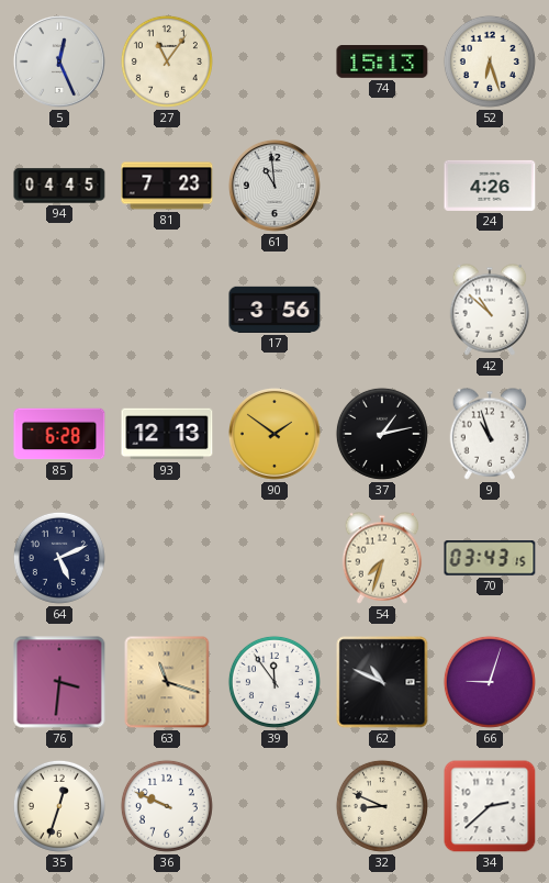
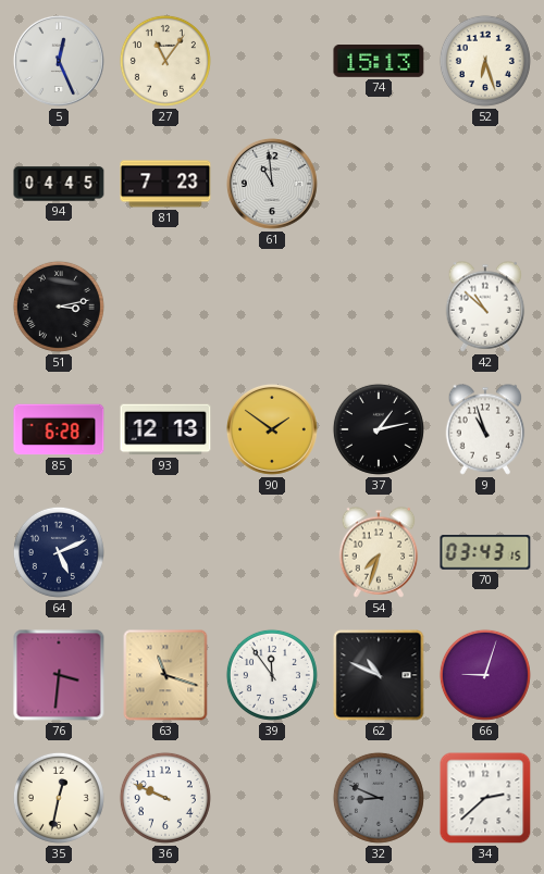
24: 4:26 -> none
51: none -> 3:13
17: 3:56 -> none
35: 12:33 -> 12:32
32 dial: cream -> grey
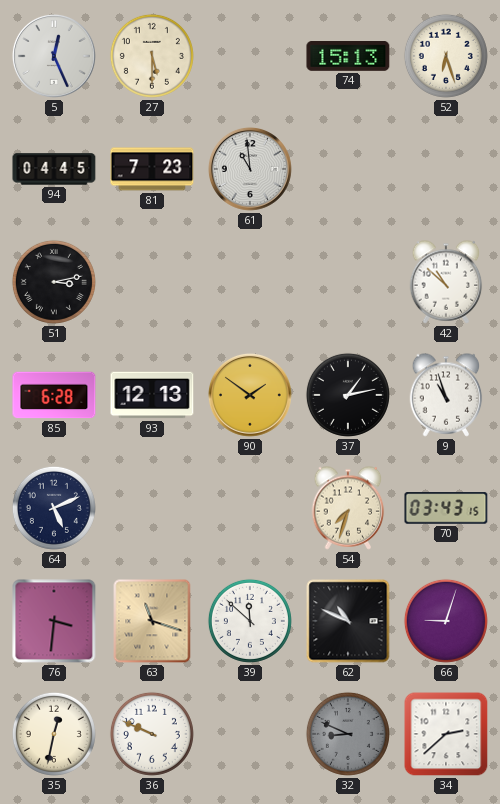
27: 11:06 -> 5:30
39: 11:54 -> 11:52
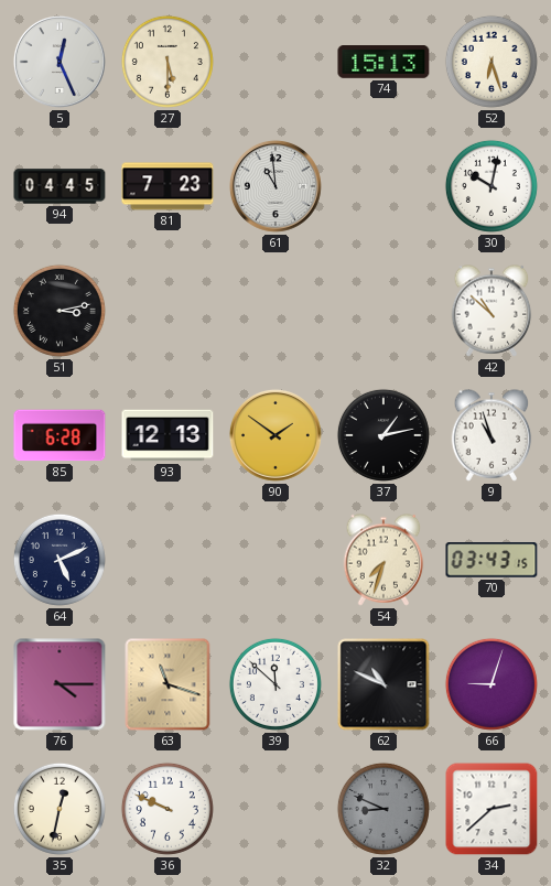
30: none -> 10:02
76: 3:31 -> 4:15
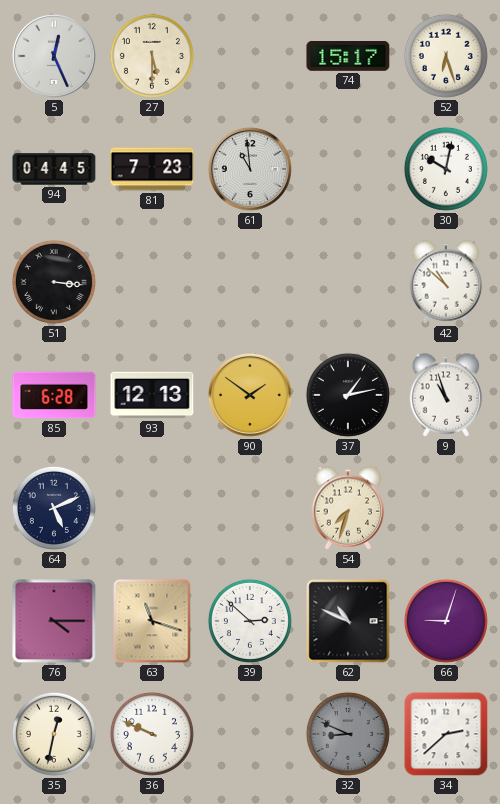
74: 15:13 -> 15:17
51: 3:13 -> 3:16
70: 03:43 -> none
39: 11:52 -> 2:52
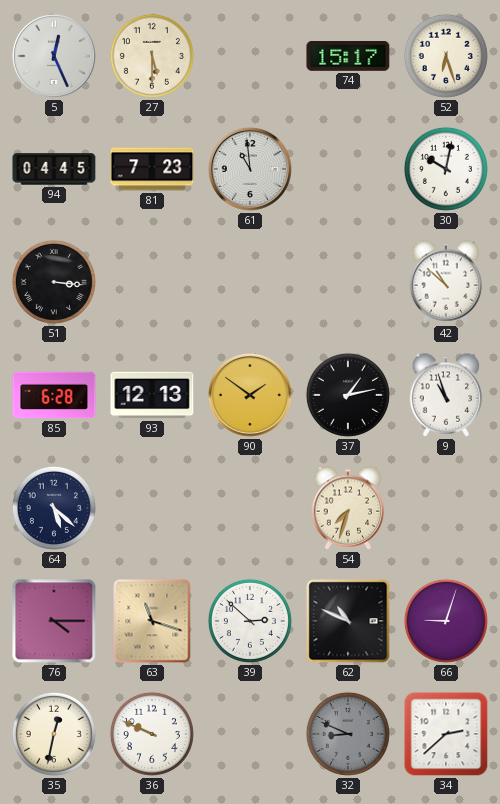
64: 5:11 -> 5:22
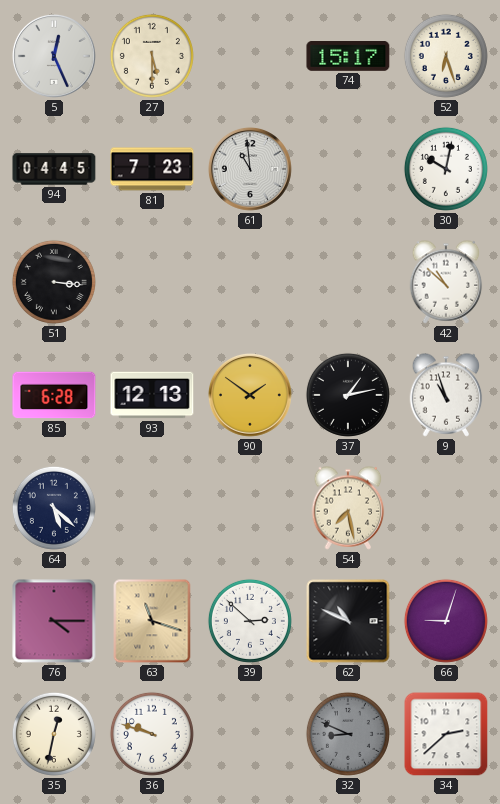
54: 7:33 -> 7:28
36: 9:49 -> 9:48
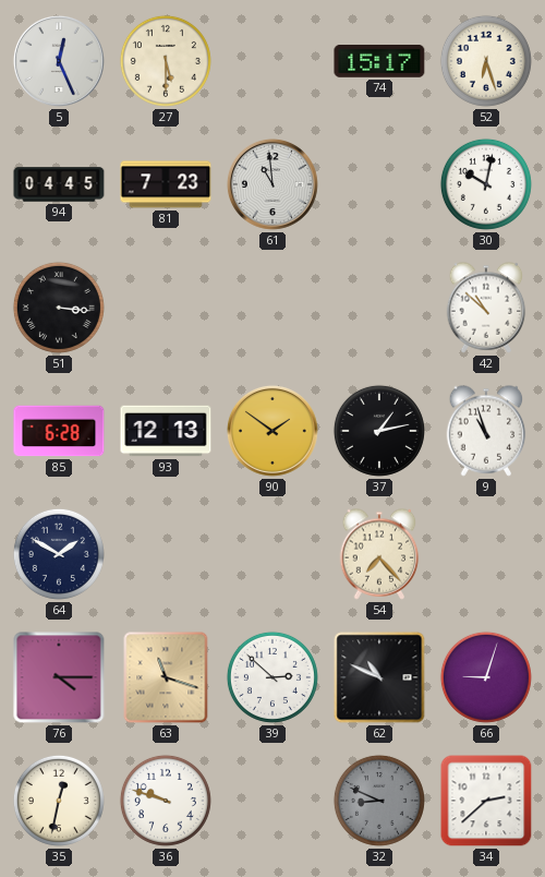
64: 5:22 -> 1:50
54: 7:28 -> 7:23
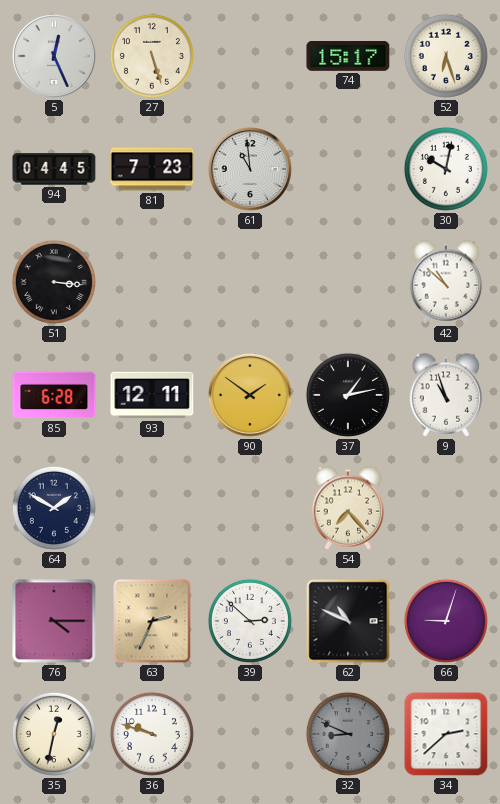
27: 5:30 -> 5:27
93: 12:13 -> 12:11
63: 11:18 -> 2:34
